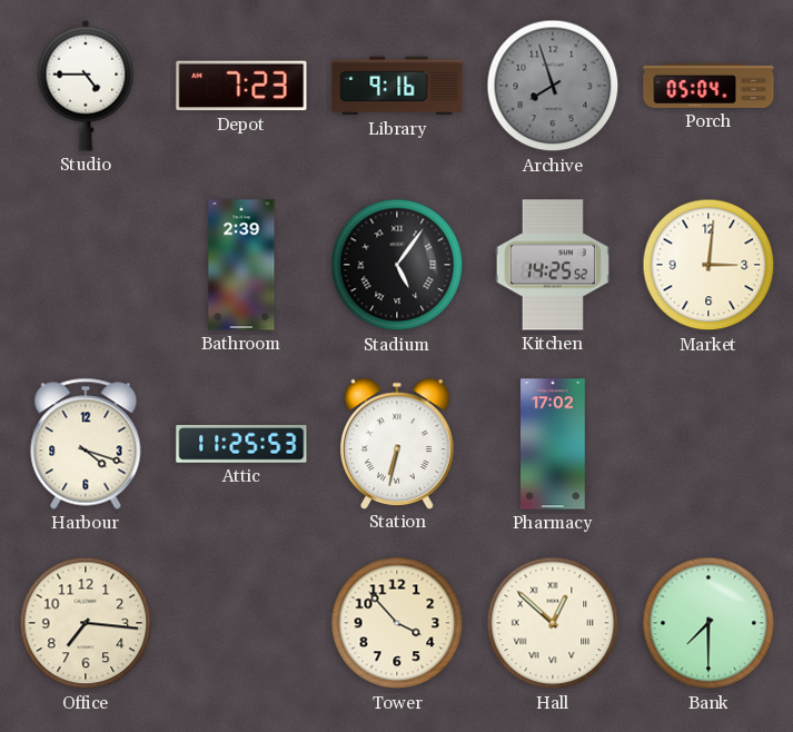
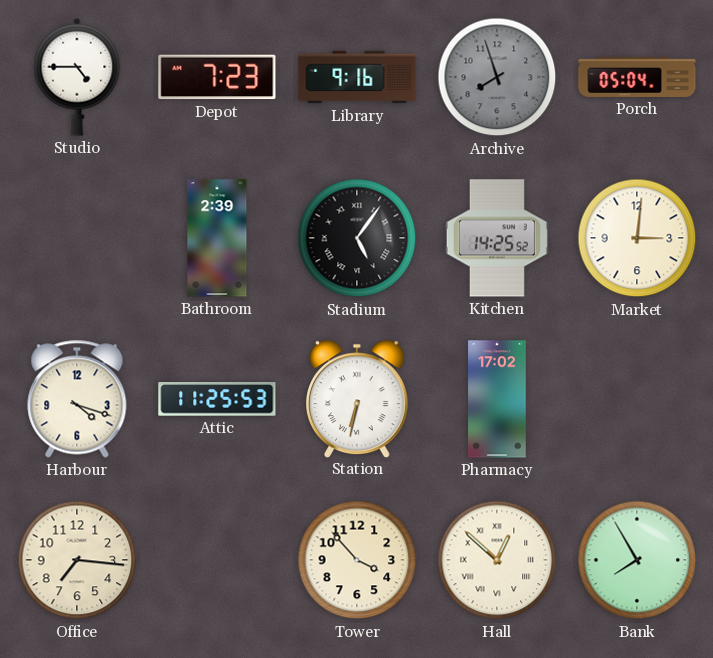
Bank: 7:30 -> 7:55
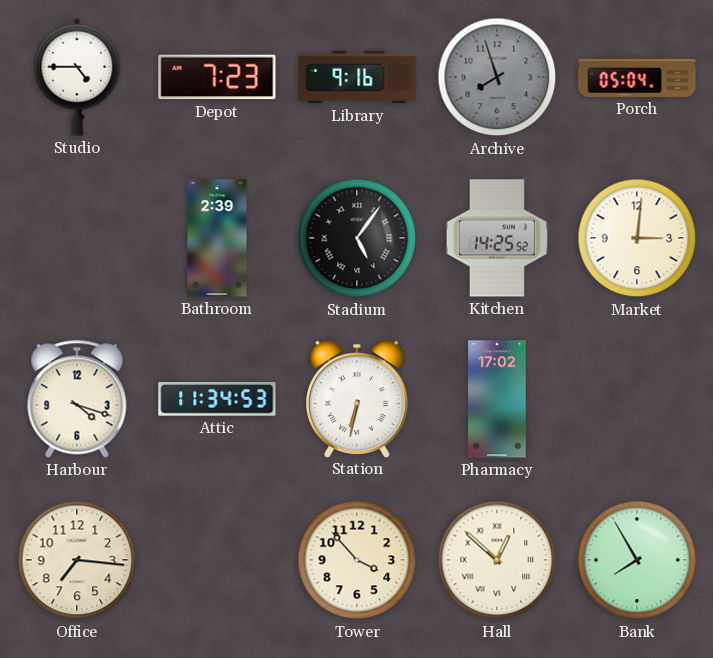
Attic: 11:25 -> 11:34
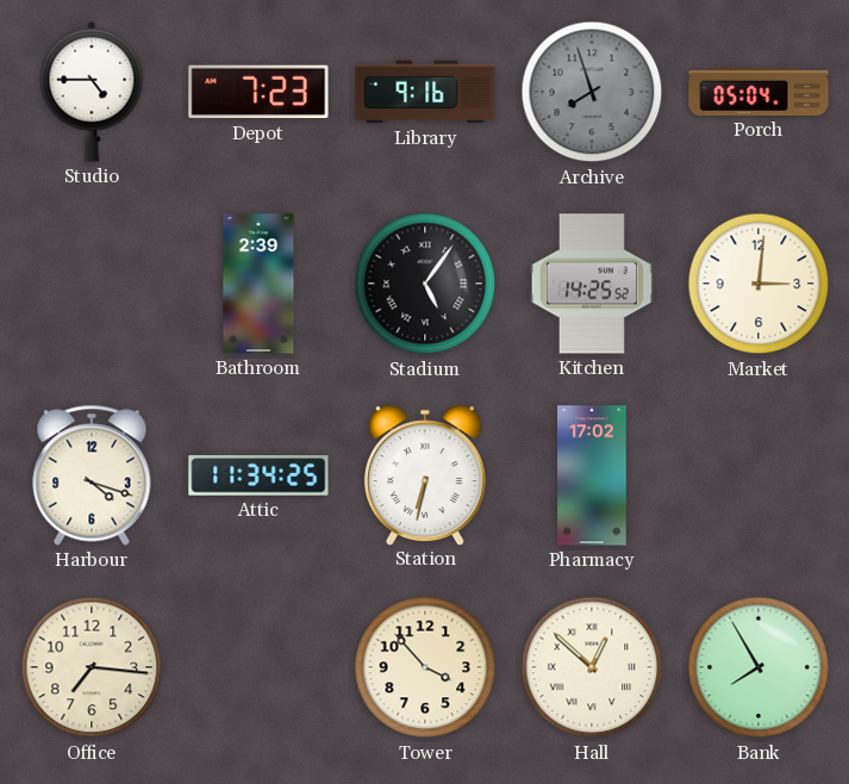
Attic: 11:34:53 -> 11:34:25
